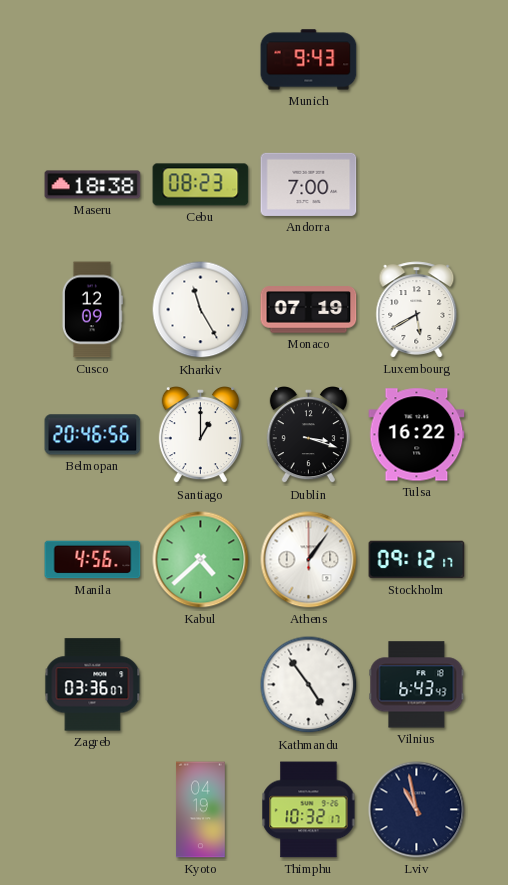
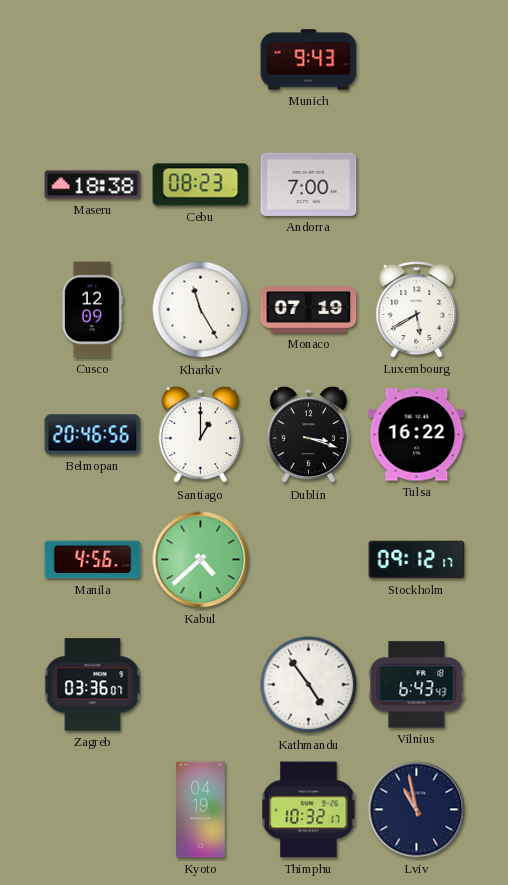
Athens: 1:06 -> none
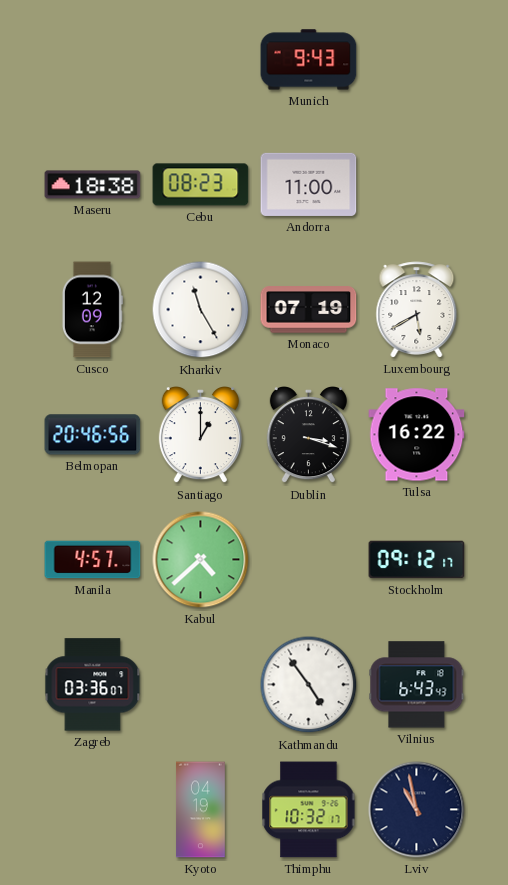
Andorra: 7:00 -> 11:00
Manila: 4:56 -> 4:57
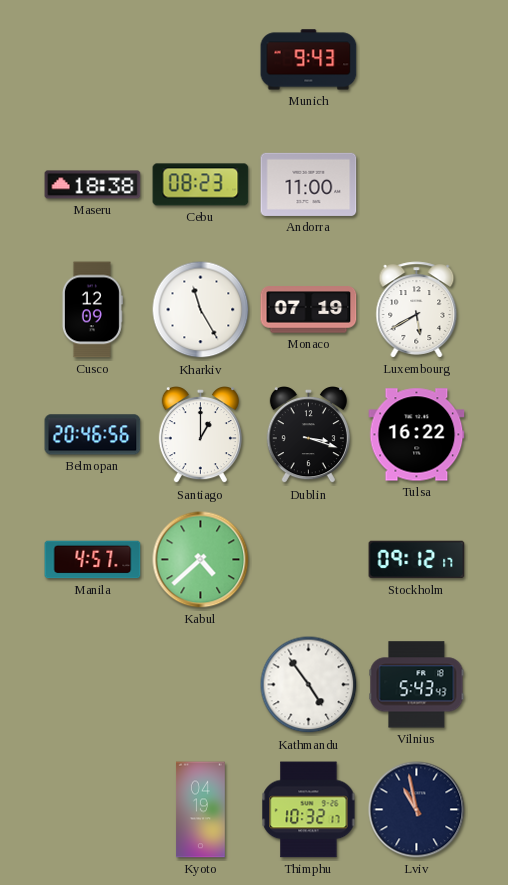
Zagreb: 03:36 -> none
Vilnius: 6:43 -> 5:43
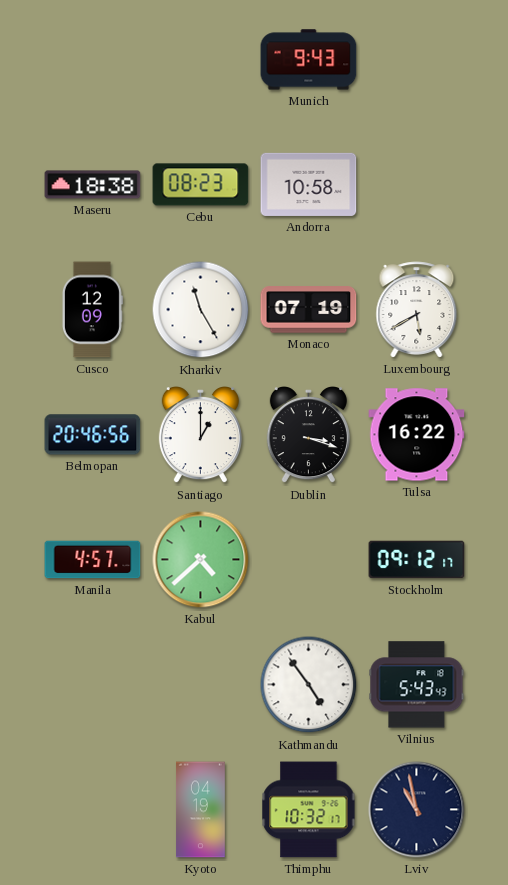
Andorra: 11:00 -> 10:58
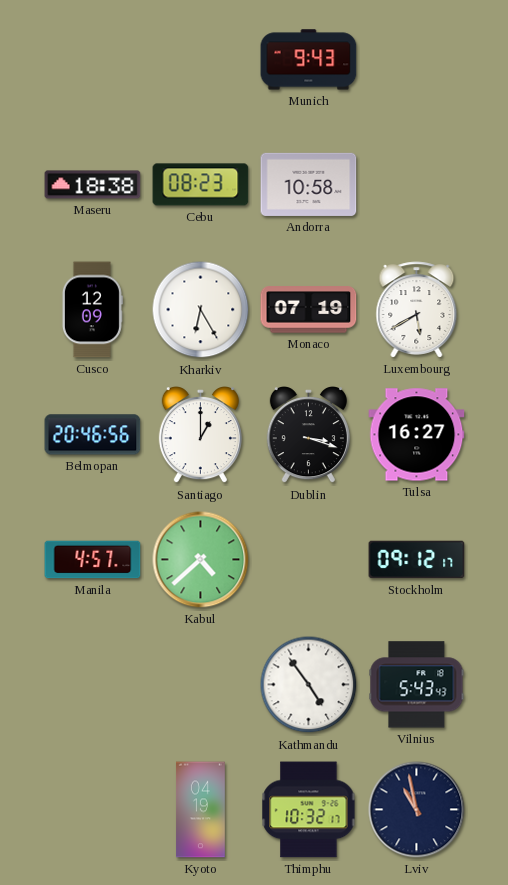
Kharkiv: 11:25 -> 6:25
Tulsa: 16:22 -> 16:27
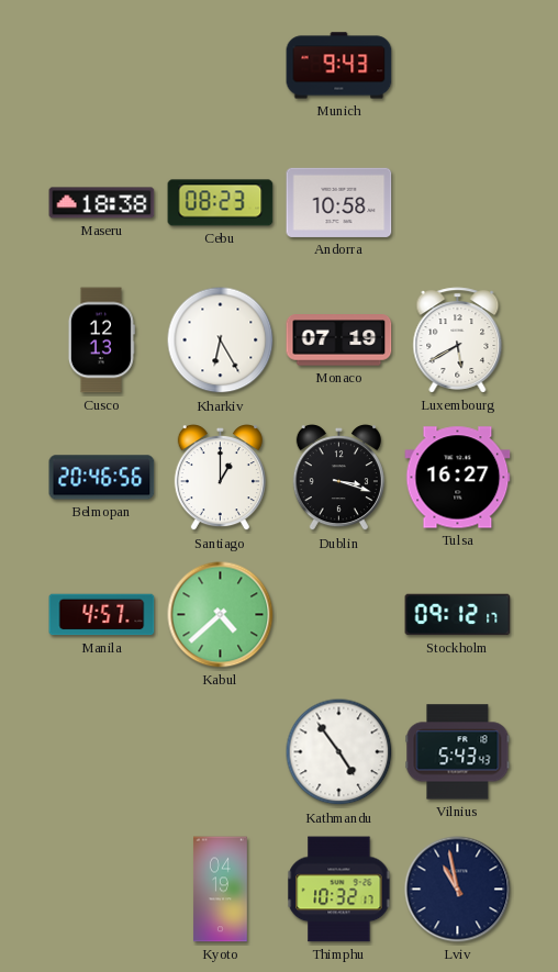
Cusco: 12:09 -> 12:13
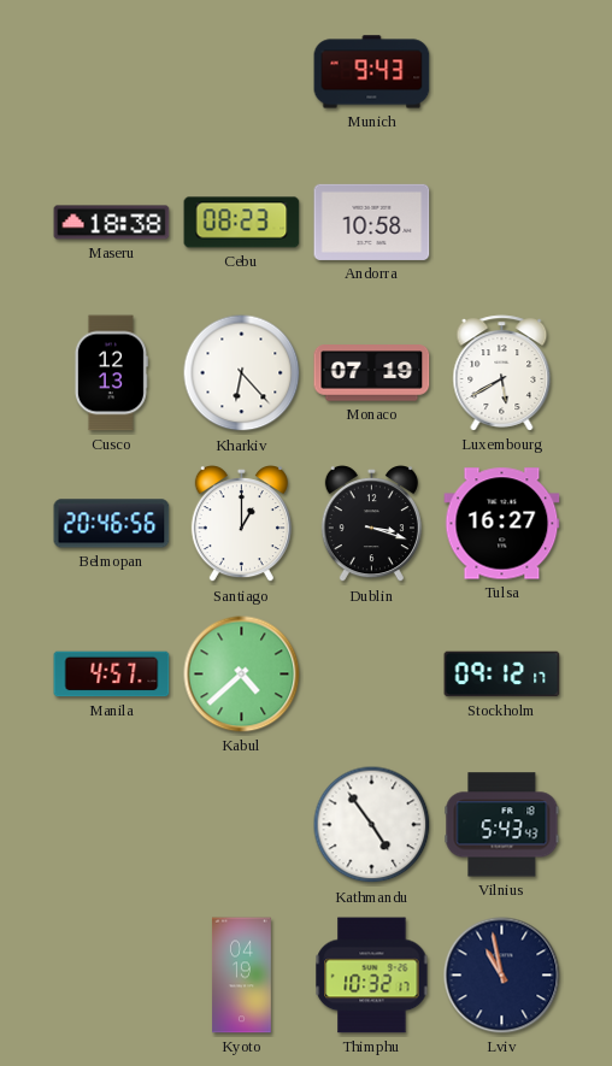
Kharkiv: 6:25 -> 6:23
